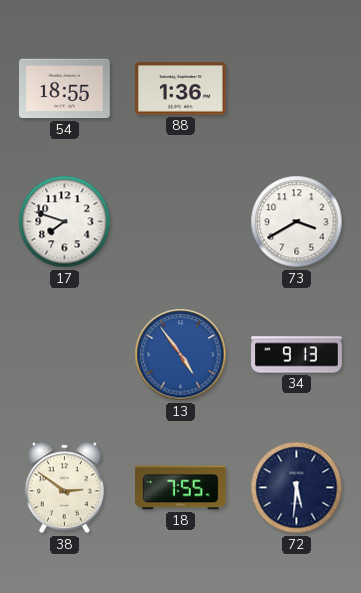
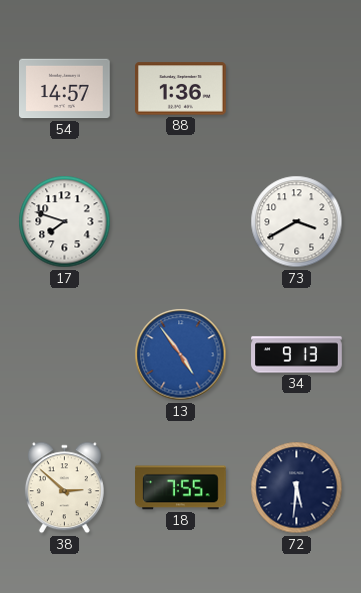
54: 18:55 -> 14:57
38: 2:51 -> 2:52
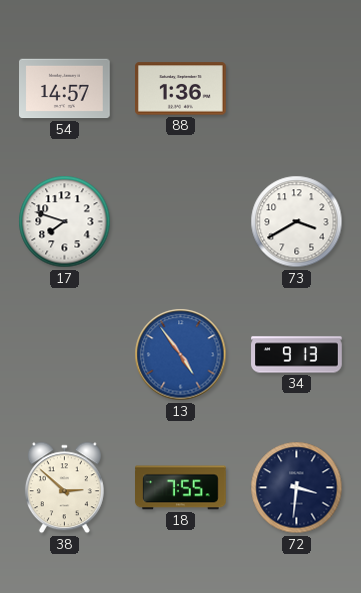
72: 5:31 -> 3:31
